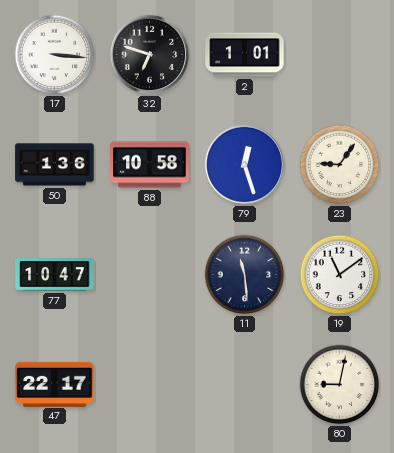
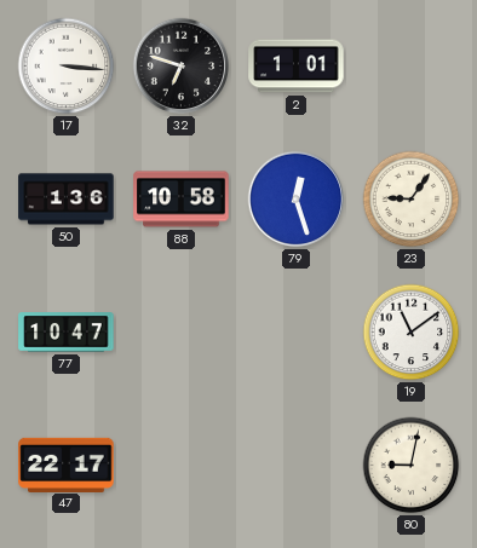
11: 11:29 -> none
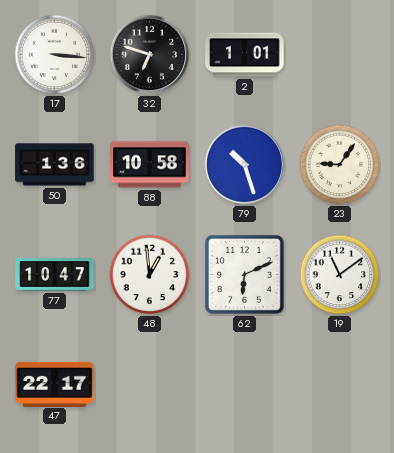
79: 12:27 -> 10:27
48: none -> 12:59
62: none -> 6:11
80: 9:02 -> none
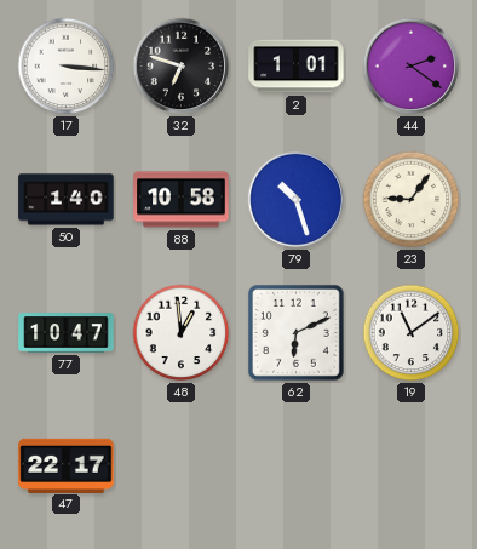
44: none -> 2:21
50: 1:36 -> 1:40
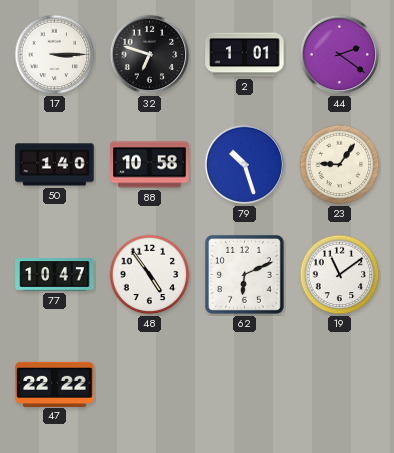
17: 3:16 -> 3:15
48: 12:59 -> 4:54
47: 22:17 -> 22:22
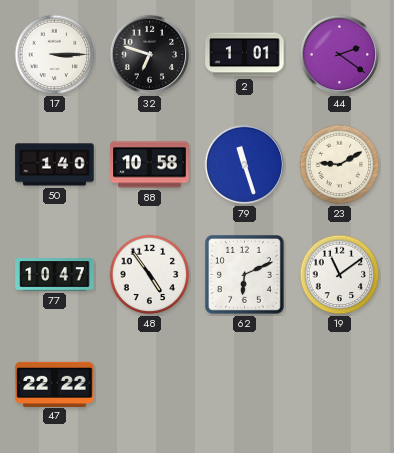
79: 10:27 -> 11:27
23: 9:06 -> 9:10
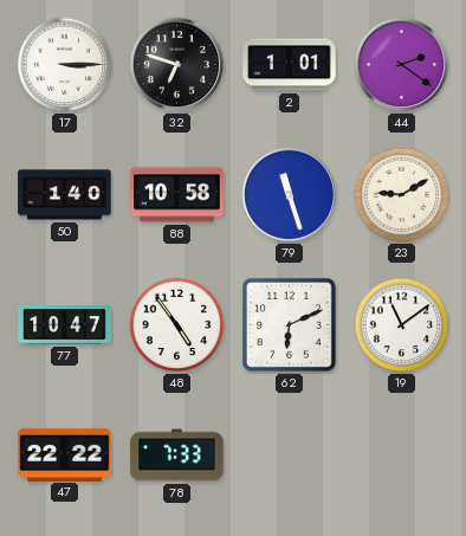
78: none -> 7:33
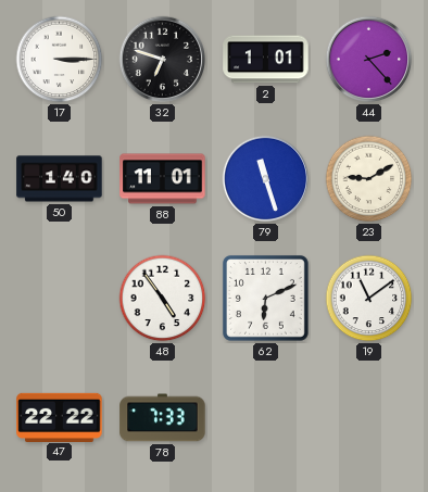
44: 2:21 -> 2:23
88: 10:58 -> 11:01
77: 10:47 -> none
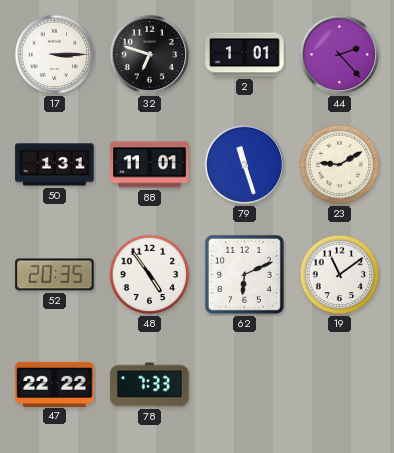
50: 1:40 -> 1:31
52: none -> 20:35
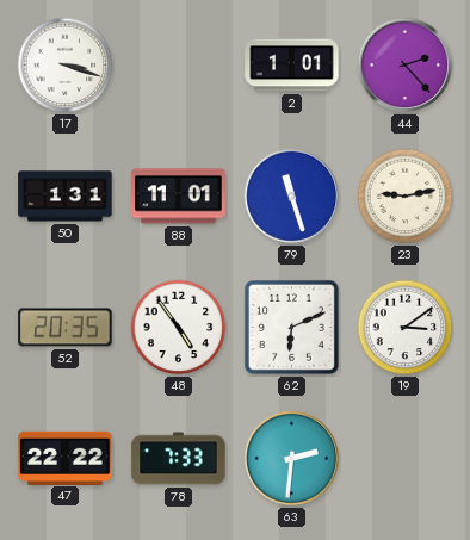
17: 3:15 -> 3:18
32: 6:48 -> none
23: 9:10 -> 9:13
19: 11:09 -> 3:09
63: none -> 2:31
